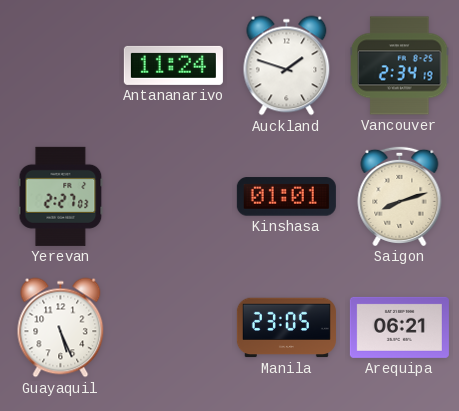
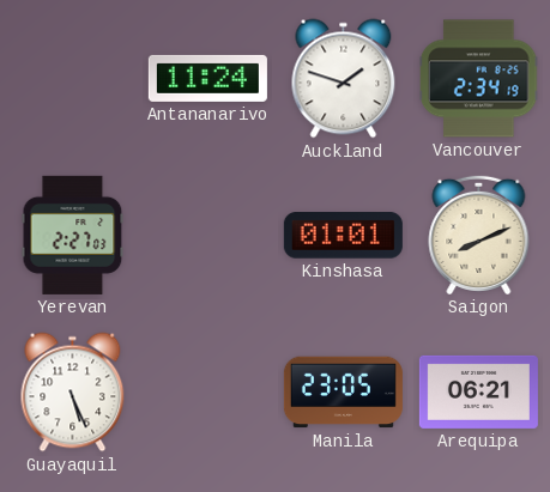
Saigon: 8:12 -> 8:11
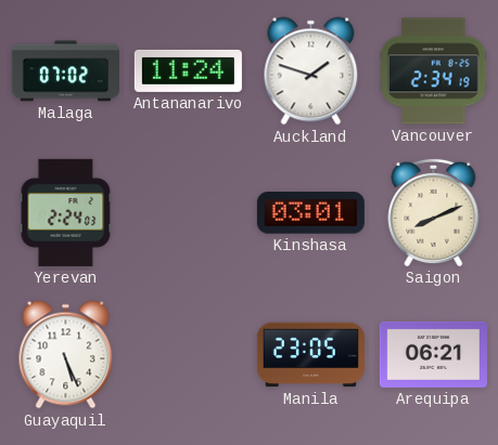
Malaga: none -> 07:02
Yerevan: 2:27 -> 2:24
Kinshasa: 01:01 -> 03:01
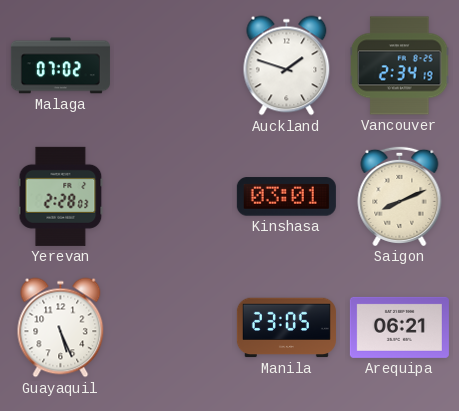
Antananarivo: 11:24 -> none
Yerevan: 2:24 -> 2:28
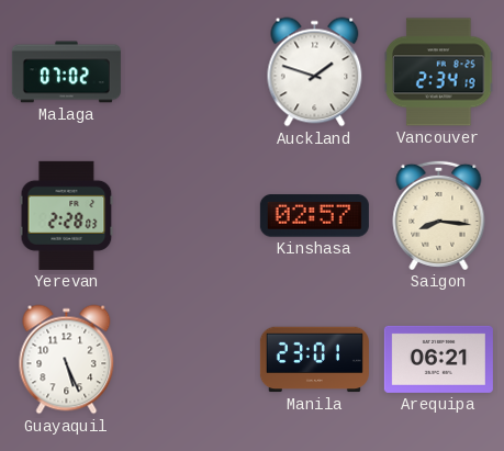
Kinshasa: 03:01 -> 02:57
Saigon: 8:11 -> 8:16
Manila: 23:05 -> 23:01
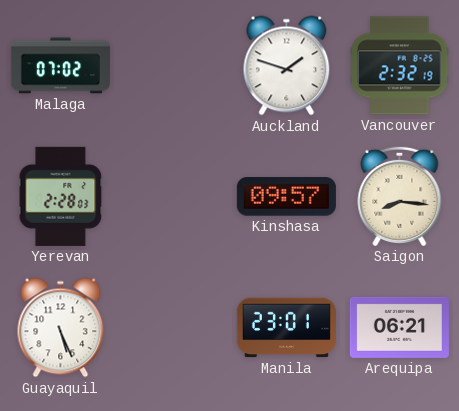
Vancouver: 2:34 -> 2:32
Kinshasa: 02:57 -> 09:57
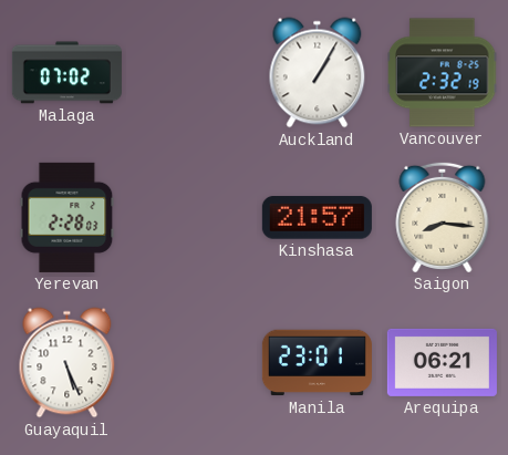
Auckland: 1:48 -> 1:05
Kinshasa: 09:57 -> 21:57
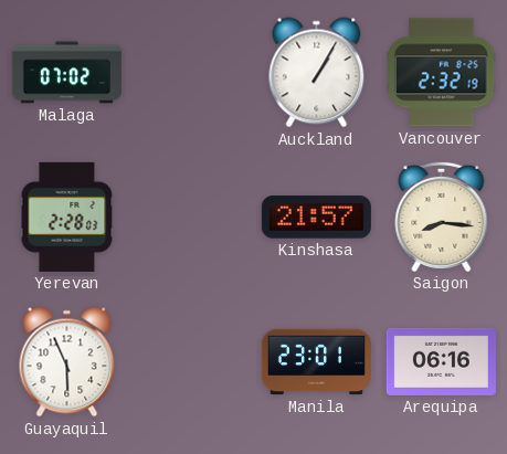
Guayaquil: 5:26 -> 5:56
Arequipa: 06:21 -> 06:16
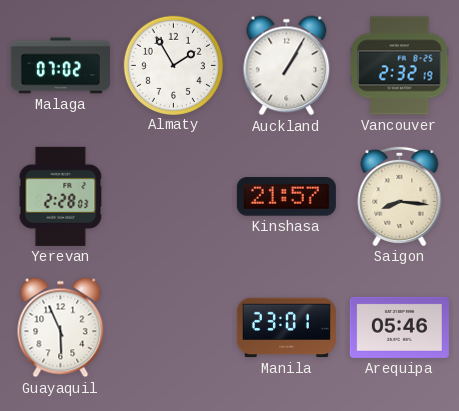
Almaty: none -> 1:55
Arequipa: 06:16 -> 05:46
